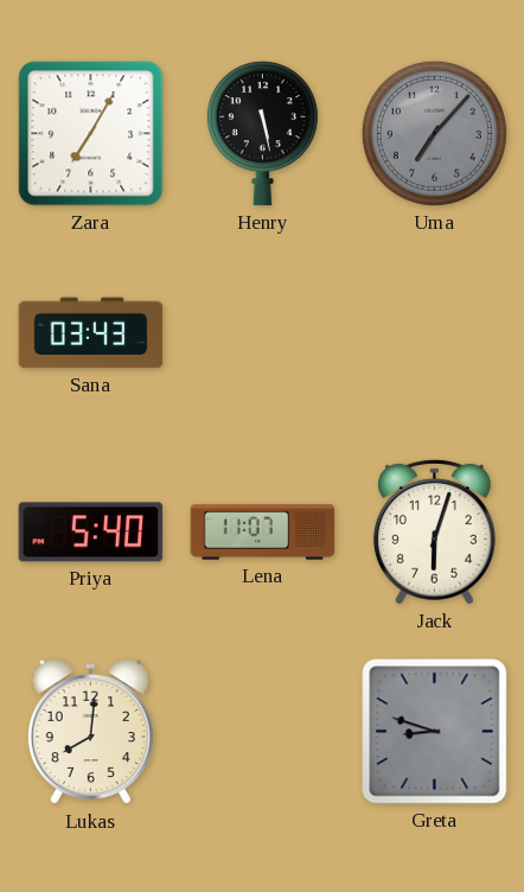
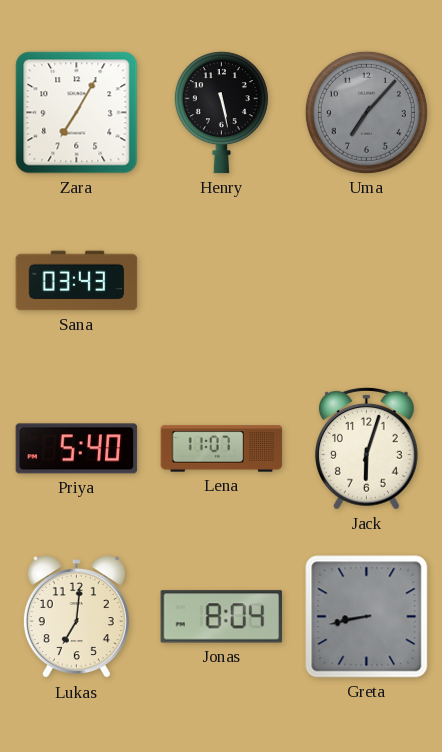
Lukas: 8:01 -> 7:01
Jonas: none -> 8:04
Greta: 8:48 -> 8:43
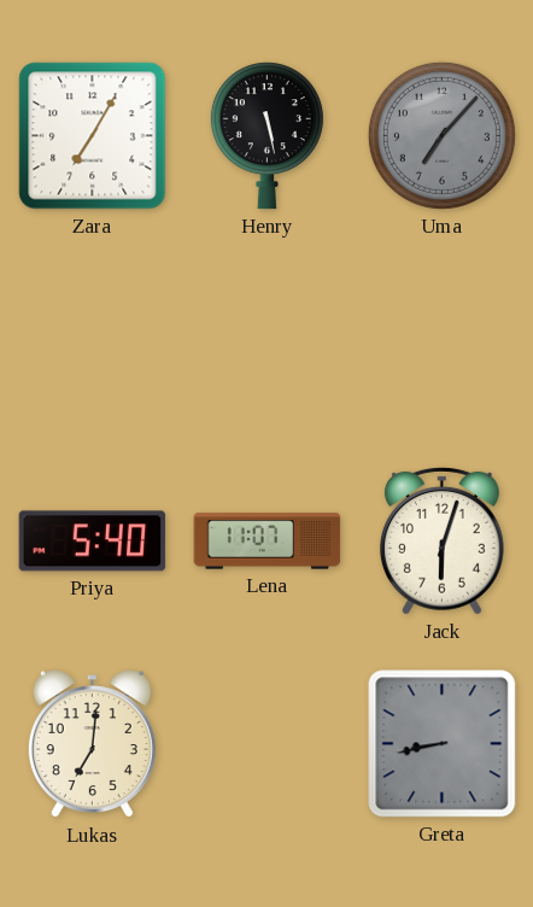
Sana: 03:43 -> none
Jonas: 8:04 -> none
